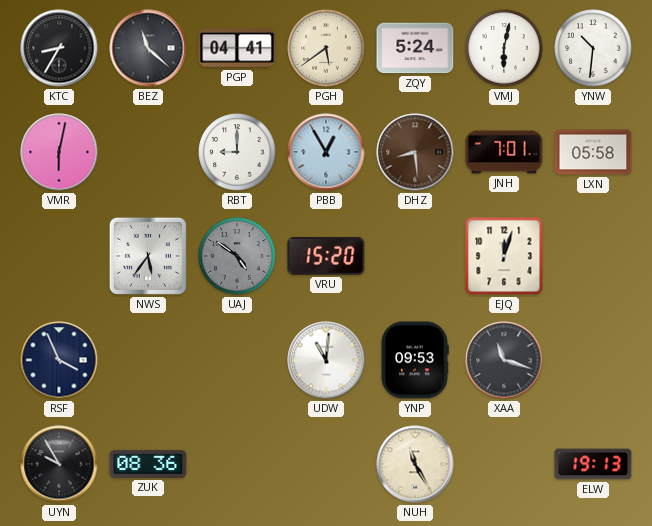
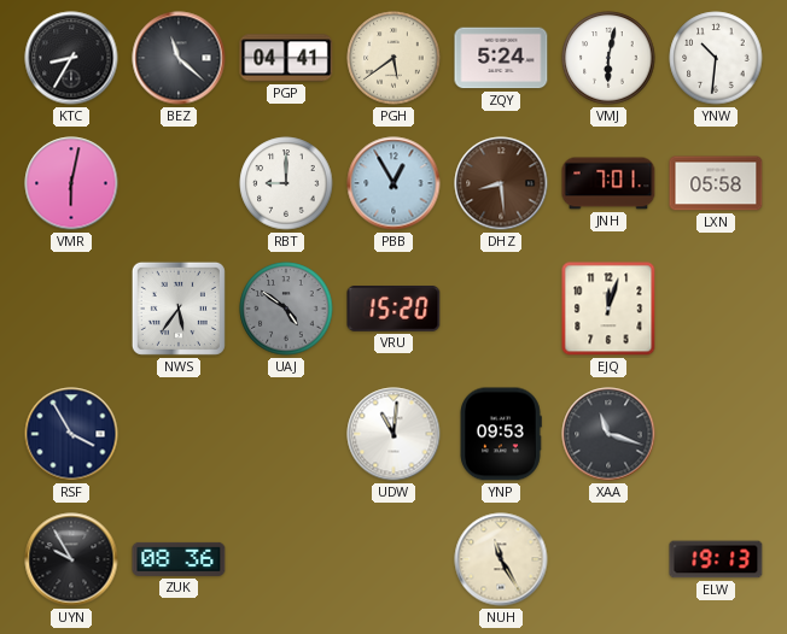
RSF: 3:56 -> 3:55
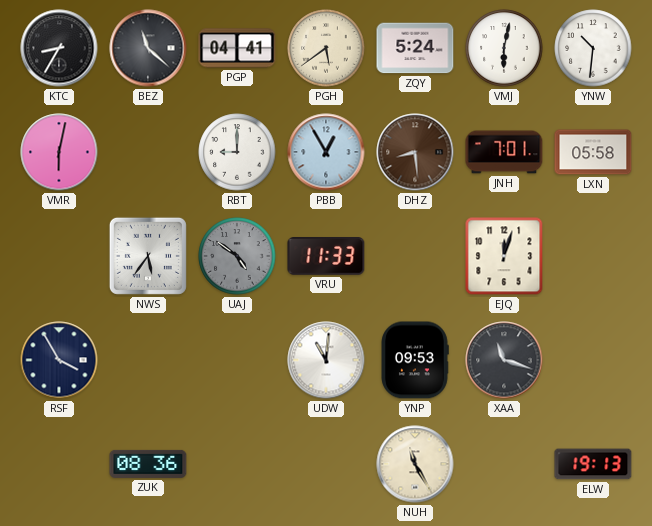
VRU: 15:20 -> 11:33
UYN: 9:55 -> none
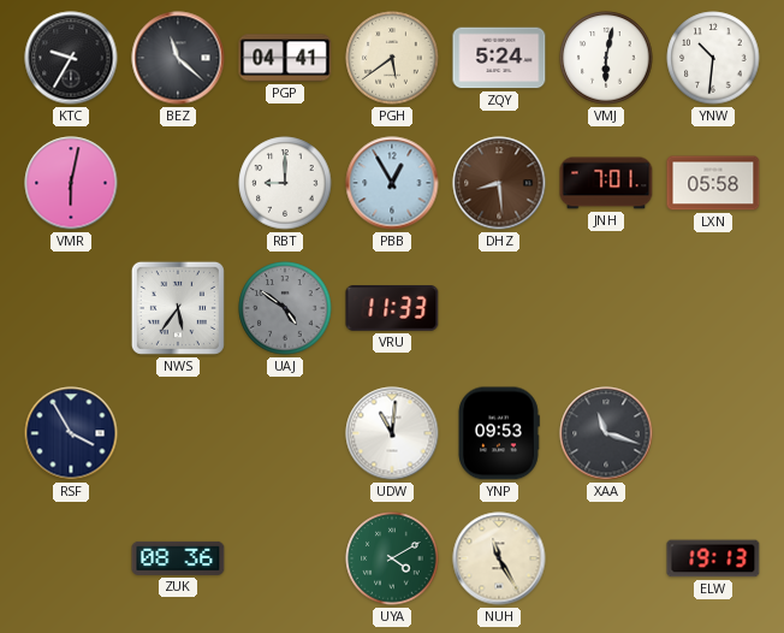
KTC: 8:35 -> 9:35
EJQ: 12:03 -> none
UYA: none -> 4:10
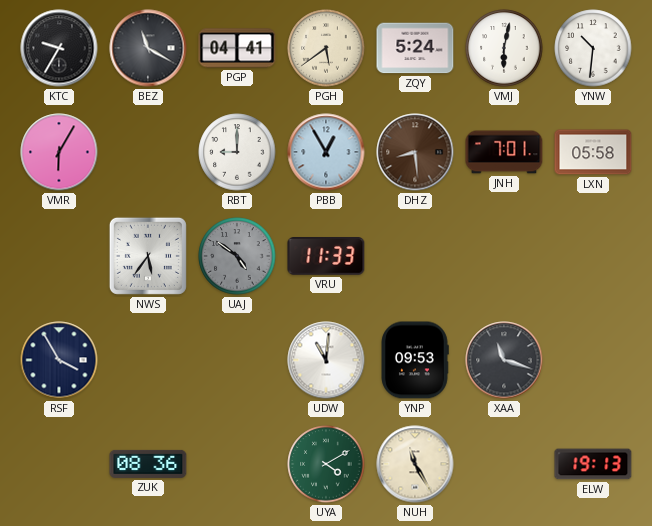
BEZ: 11:22 -> 11:20
VMR: 6:02 -> 6:05
